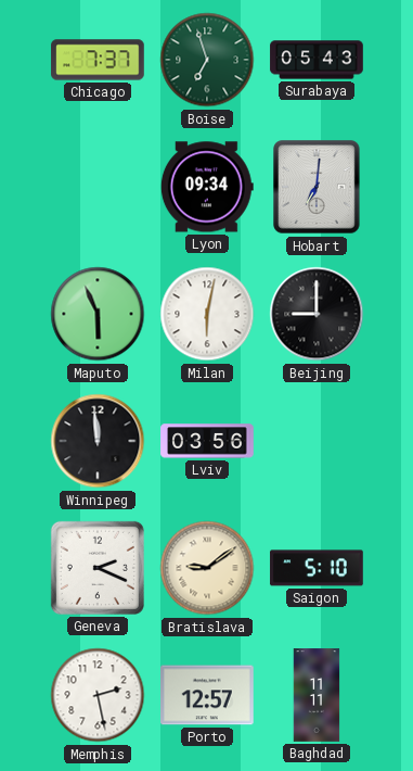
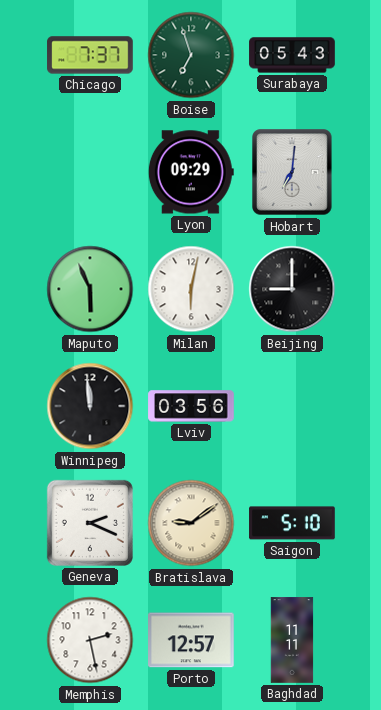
Lyon: 09:34 -> 09:29
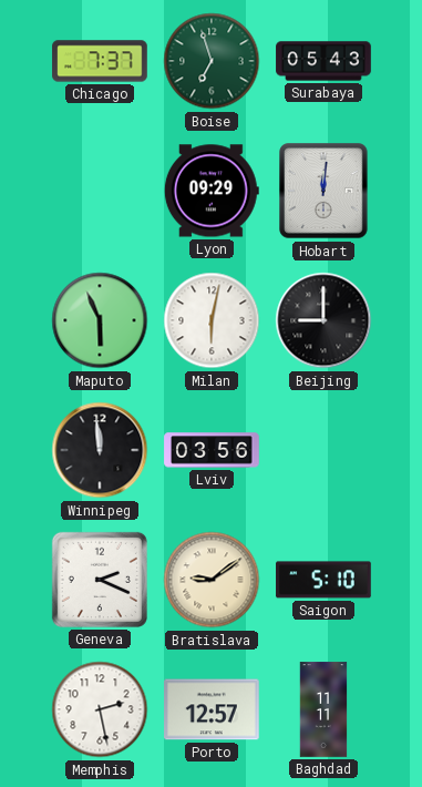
Hobart: 7:01 -> 12:01
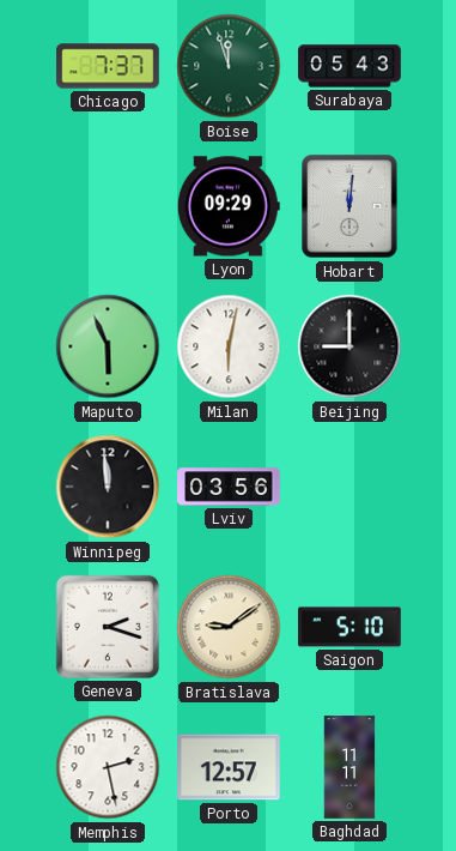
Boise: 6:57 -> 11:57
Geneva: 2:19 -> 2:18
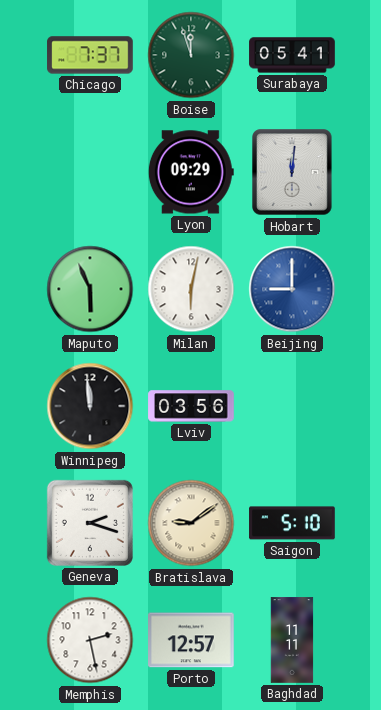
Surabaya: 05:43 -> 05:41
Beijing dial: black -> blue
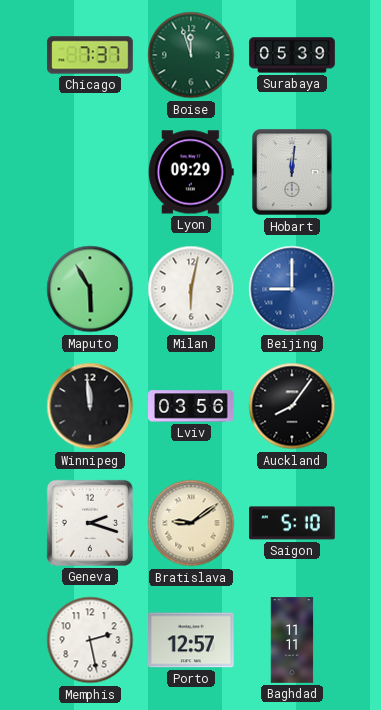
Surabaya: 05:41 -> 05:39
Maputo: 5:56 -> 5:55
Auckland: none -> 8:06
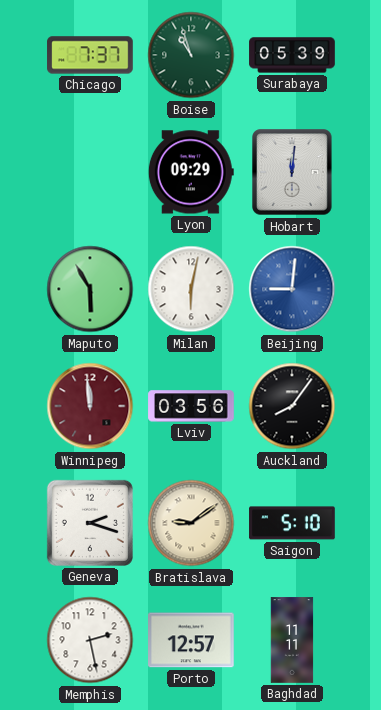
Boise: 11:57 -> 10:57
Beijing: 9:00 -> 9:01
Winnipeg dial: black -> burgundy
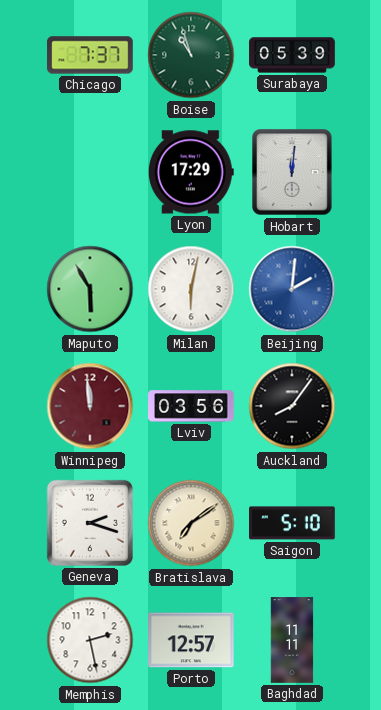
Lyon: 09:29 -> 17:29
Beijing: 9:01 -> 2:01
Bratislava: 9:09 -> 7:09
